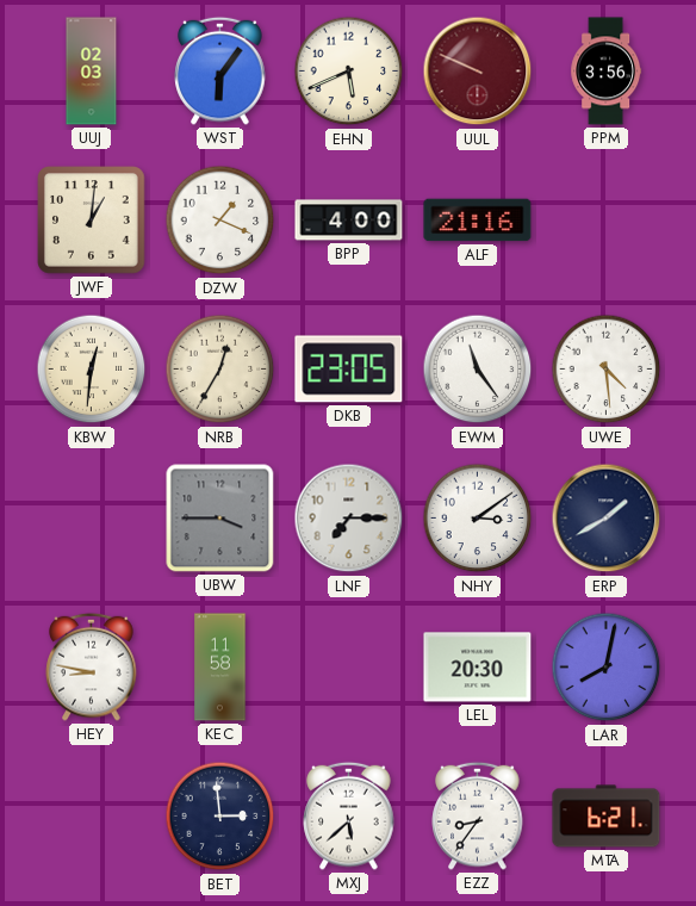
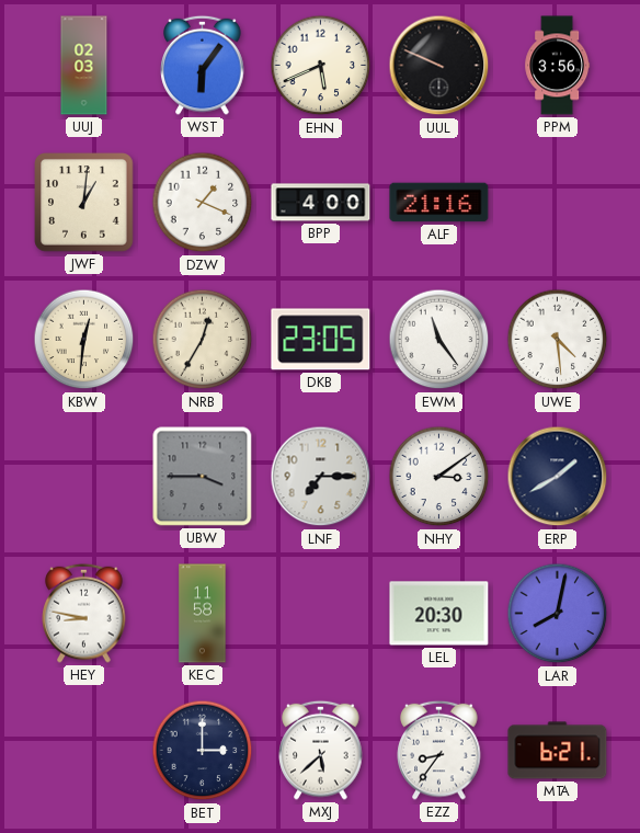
UUL dial: burgundy -> black
BET: 2:59 -> 3:00
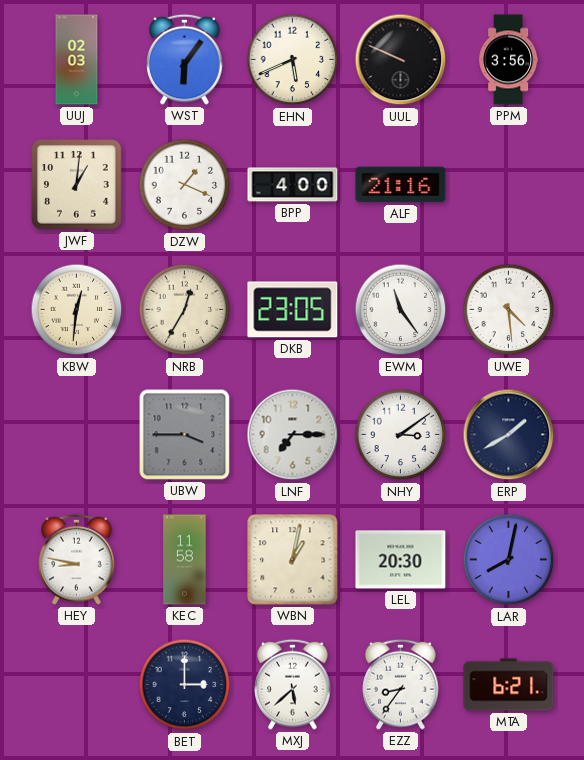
WBN: none -> 1:02
